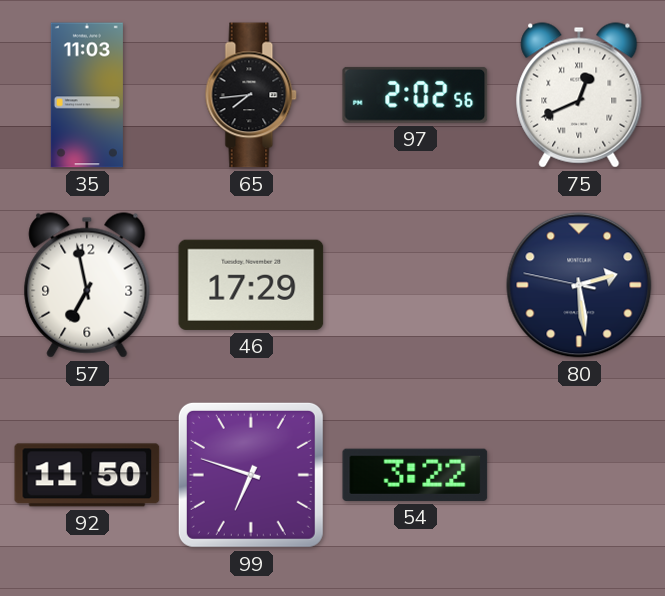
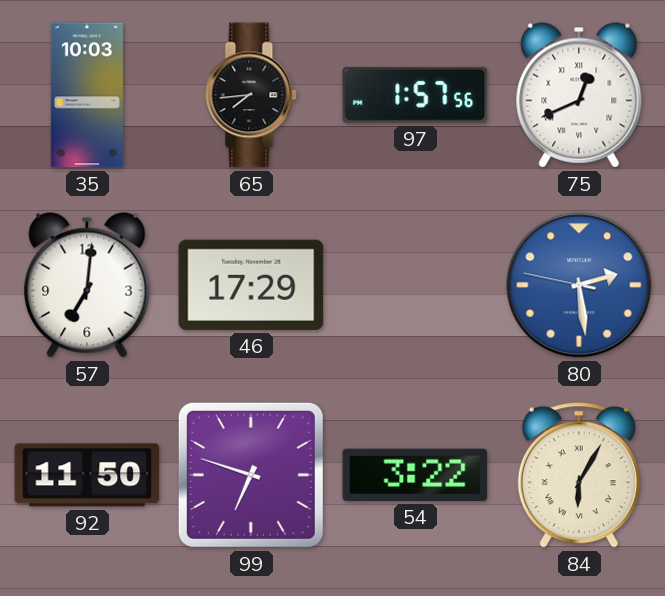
35: 11:03 -> 10:03
97: 2:02 -> 1:57
57: 6:58 -> 7:01
80 dial: navy -> blue
84: none -> 6:05
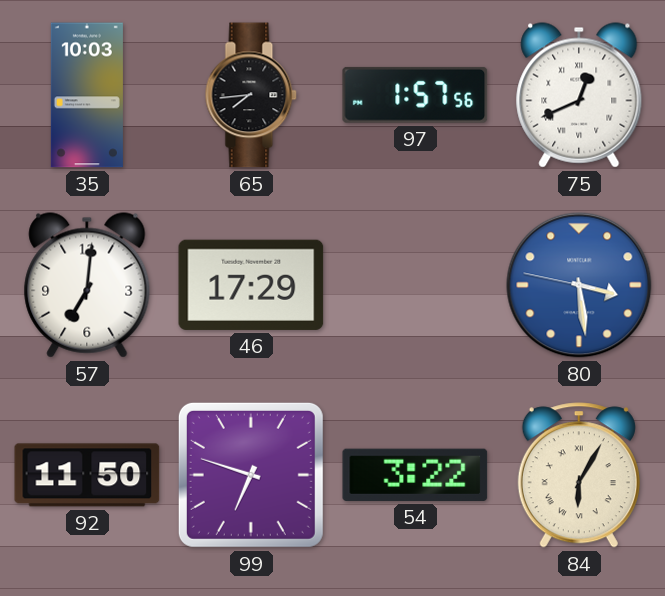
80: 2:28 -> 3:28
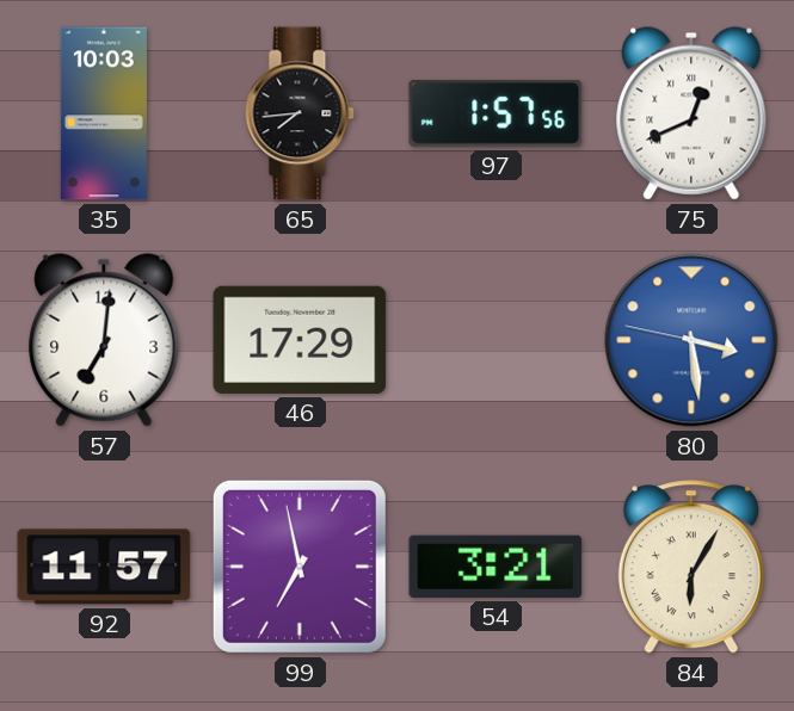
92: 11:50 -> 11:57
99: 6:48 -> 6:58
54: 3:22 -> 3:21
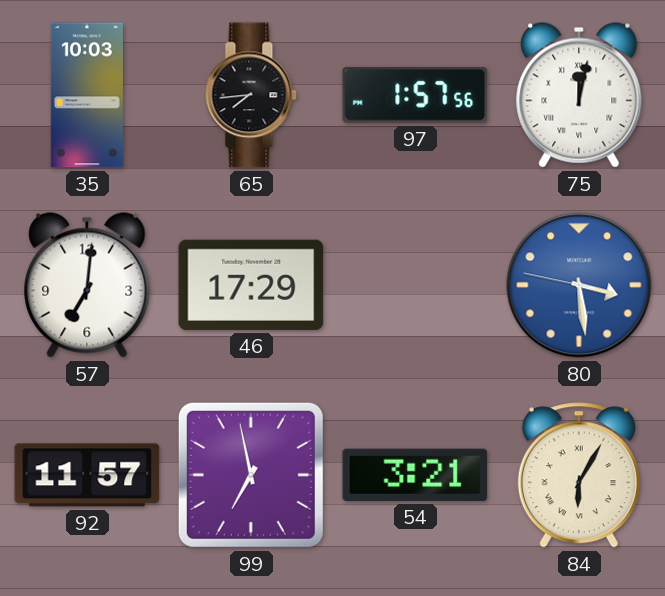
75: 12:41 -> 12:02
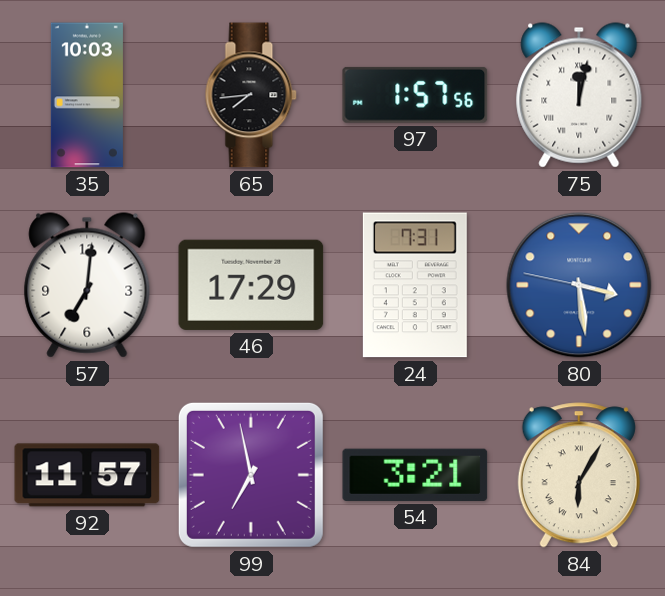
24: none -> 7:31
